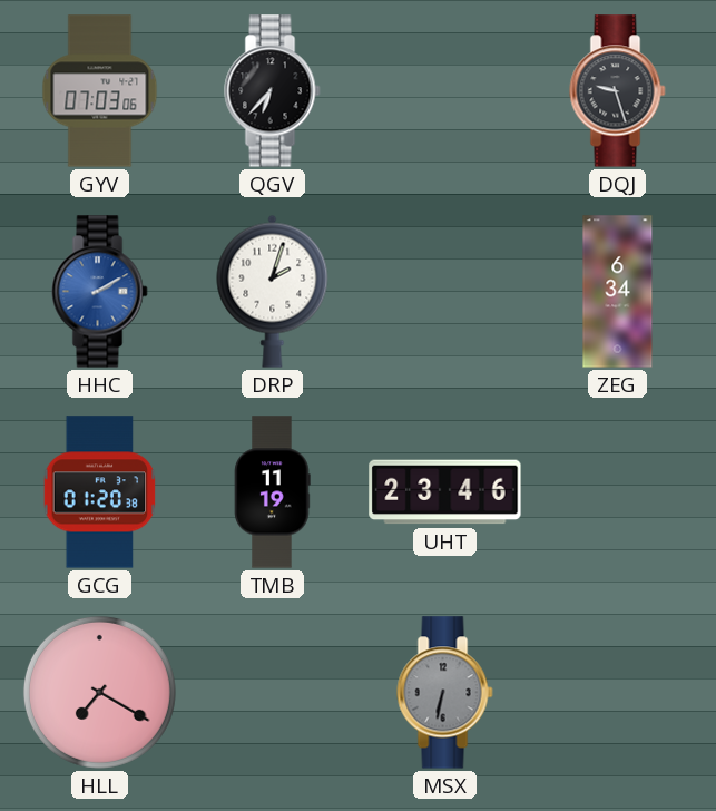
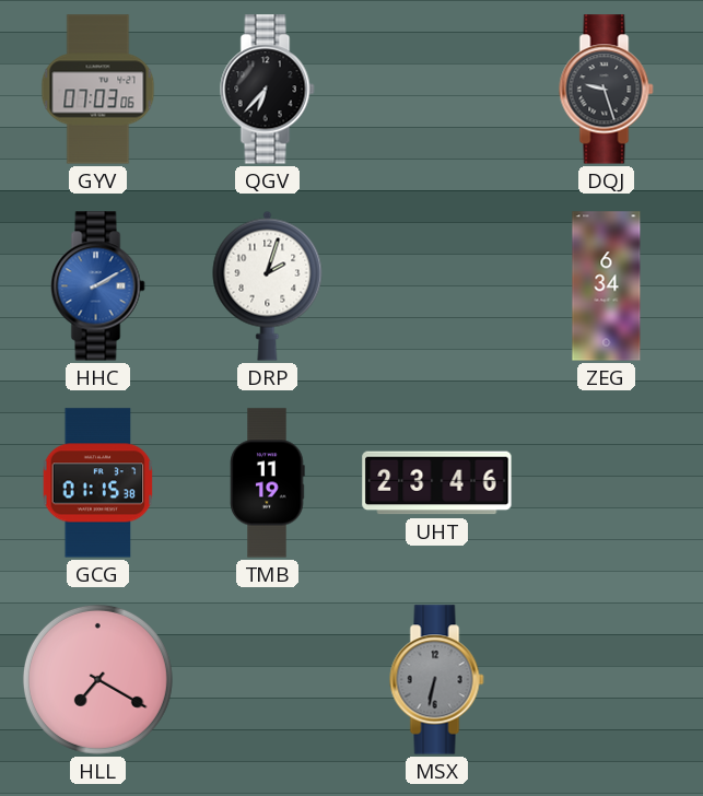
GCG: 01:20 -> 01:15
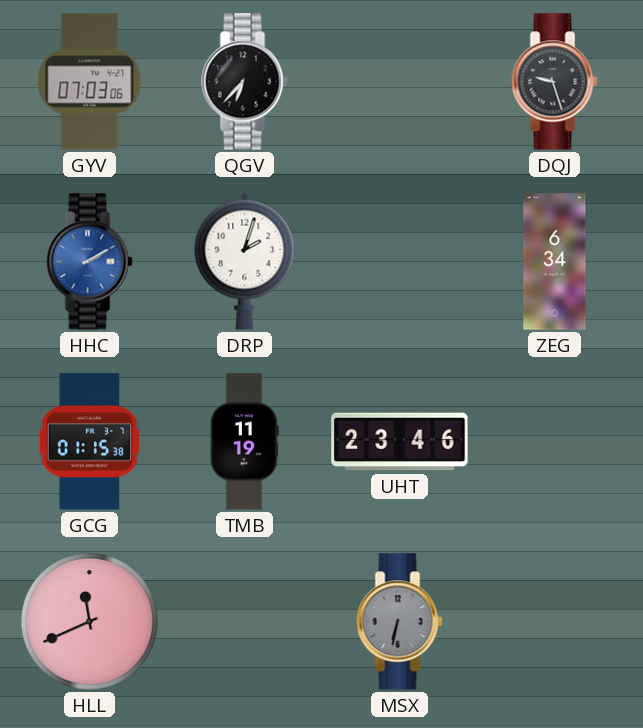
HLL: 7:20 -> 11:41
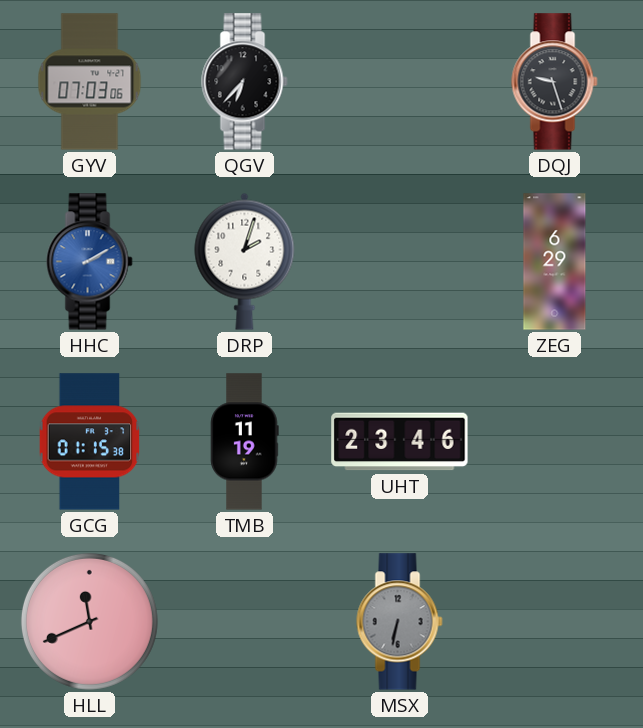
ZEG: 6:34 -> 6:29
